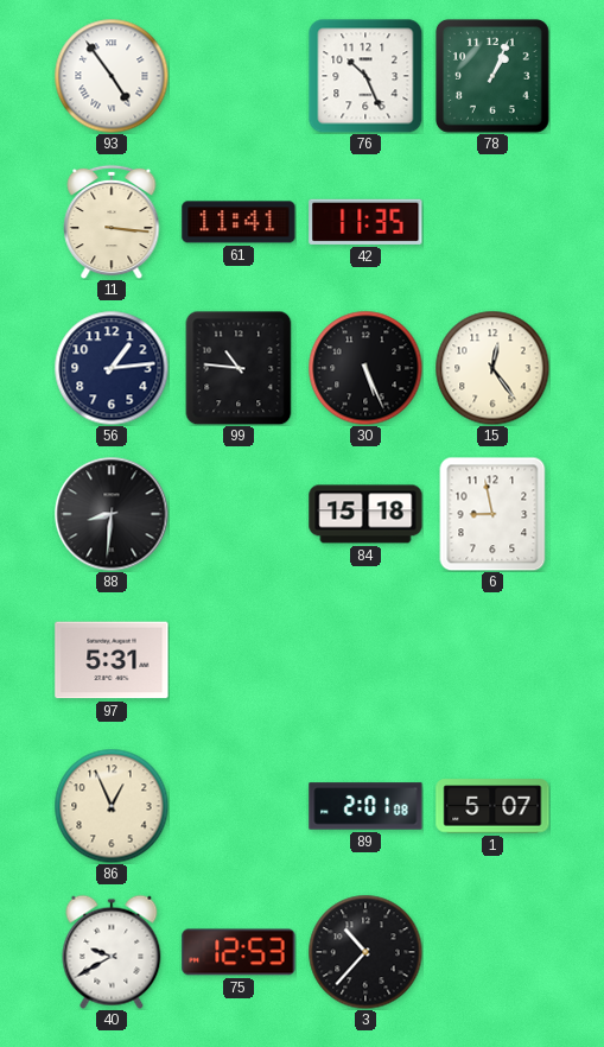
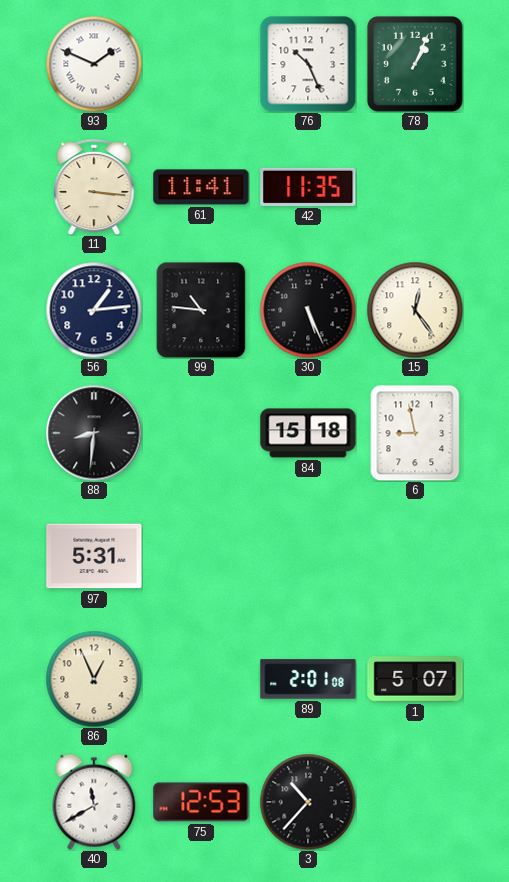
93: 4:54 -> 1:49
40: 9:40 -> 11:40
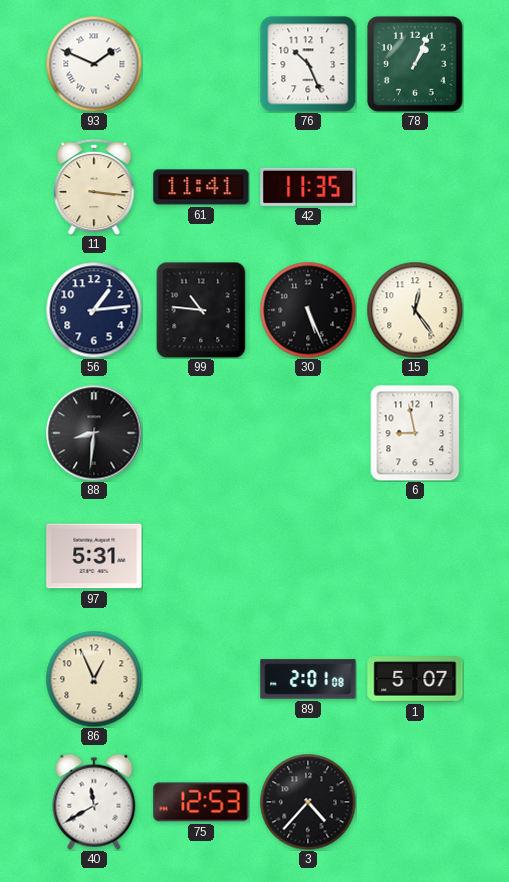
84: 15:18 -> none
3: 10:37 -> 4:37
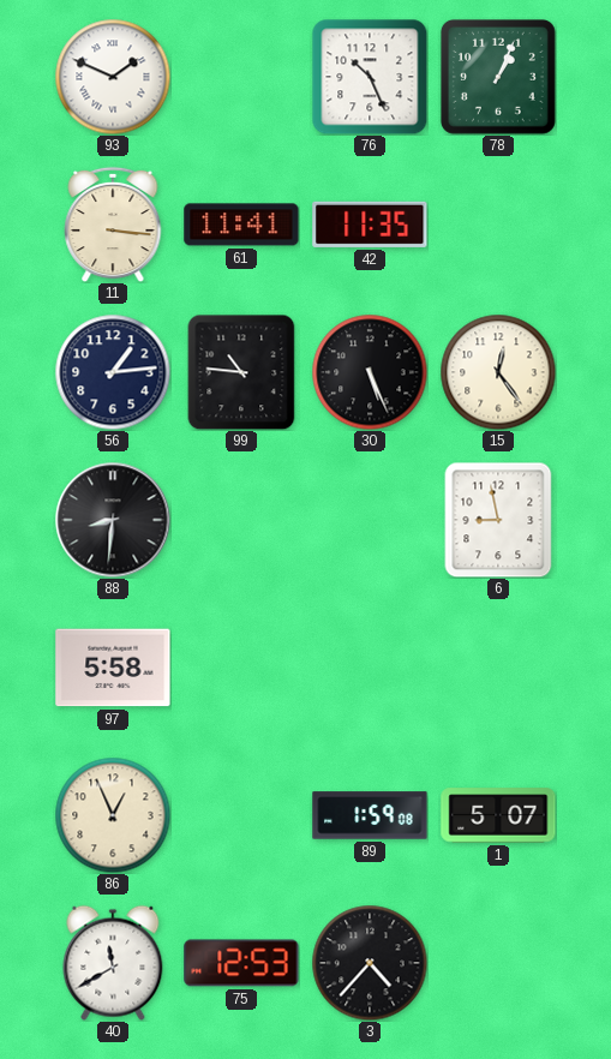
97: 5:31 -> 5:58
89: 2:01 -> 1:59
